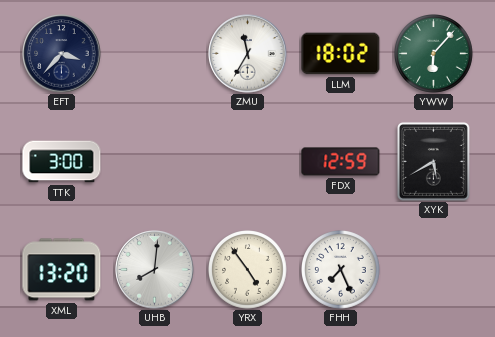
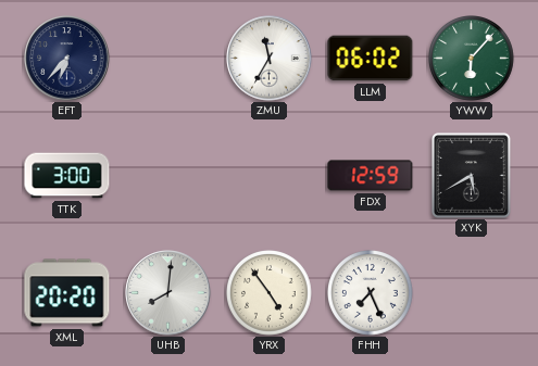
EFT: 3:37 -> 6:37
LLM: 18:02 -> 06:02
XML: 13:20 -> 20:20
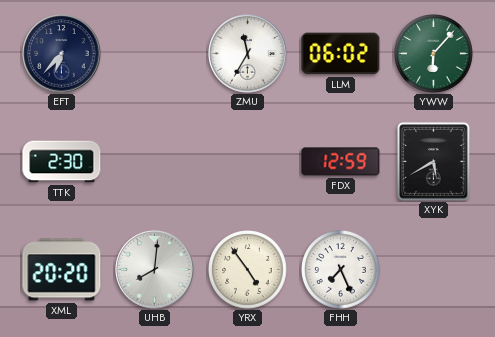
TTK: 3:00 -> 2:30
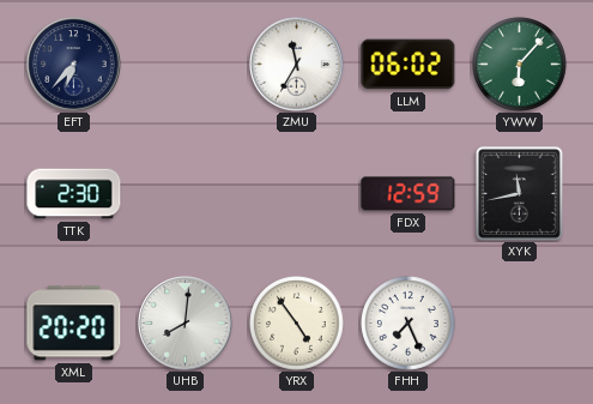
XYK: 5:40 -> 11:43
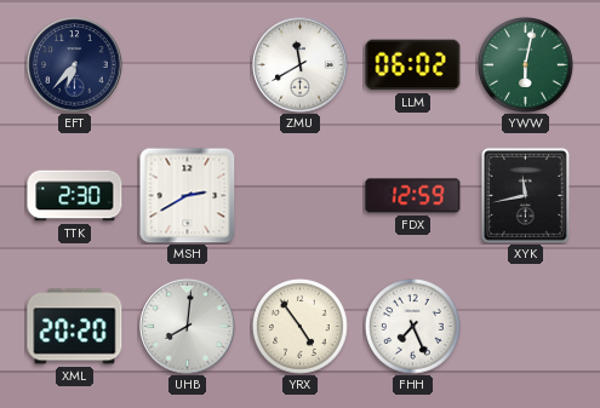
ZMU: 11:35 -> 11:40
YWW: 6:07 -> 6:02
MSH: none -> 2:40
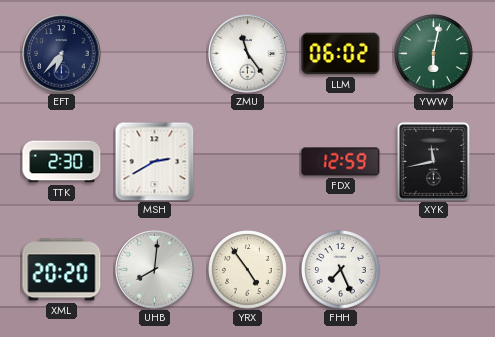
ZMU: 11:40 -> 11:24
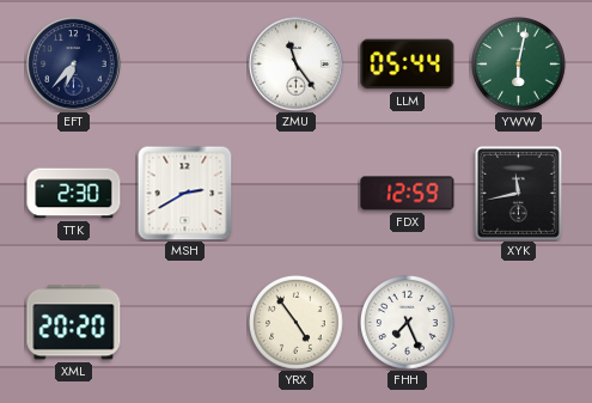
LLM: 06:02 -> 05:44
UHB: 8:01 -> none
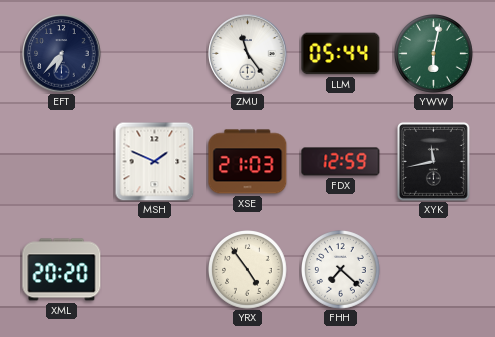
TTK: 2:30 -> none
MSH: 2:40 -> 1:49
XSE: none -> 21:03
FHH: 7:26 -> 7:22
